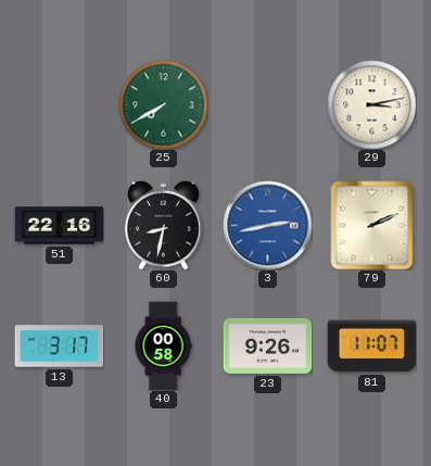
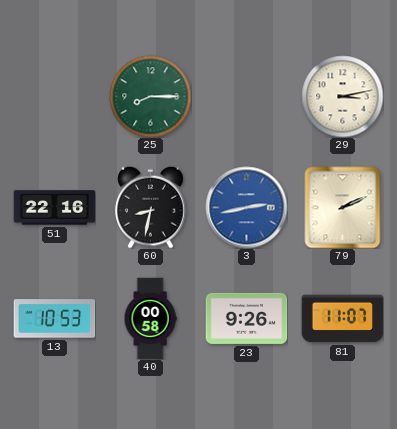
25: 7:40 -> 8:15
13: 3:17 -> 10:53
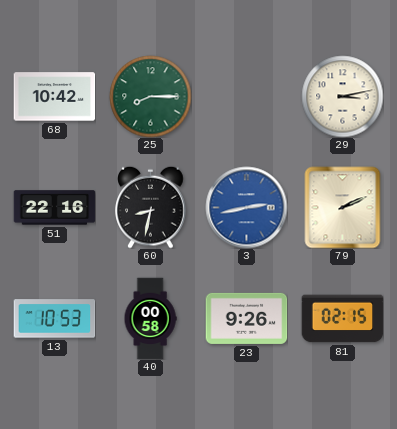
68: none -> 10:42
81: 11:07 -> 02:15
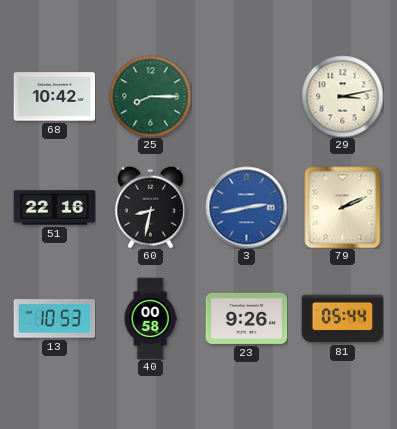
81: 02:15 -> 05:44
